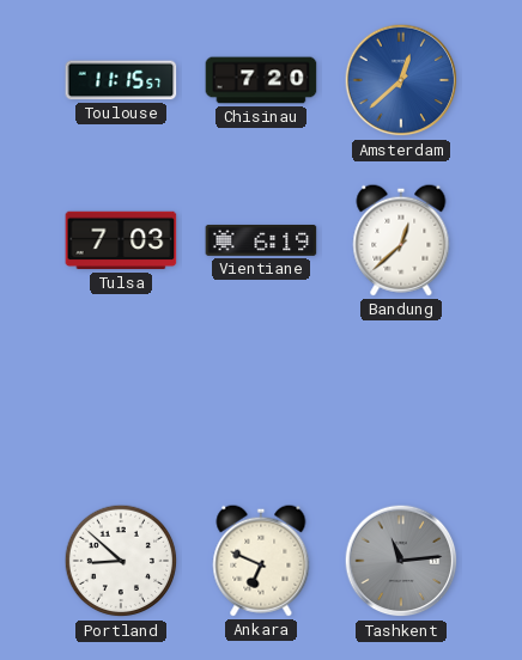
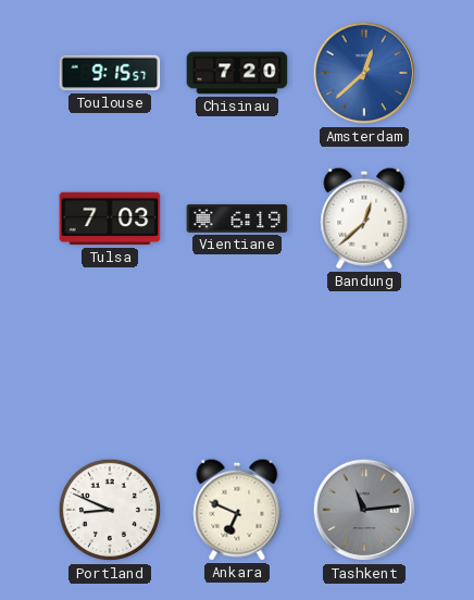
Toulouse: 11:15 -> 9:15
Portland: 8:52 -> 8:49
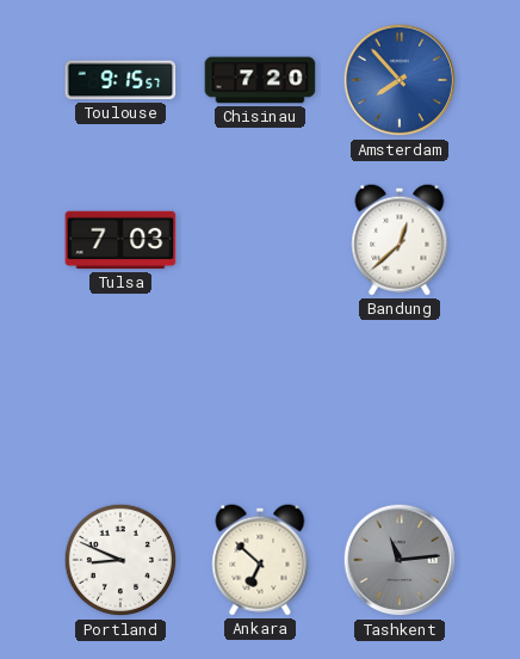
Amsterdam: 12:38 -> 7:53
Vientiane: 6:19 -> none
Ankara: 6:49 -> 6:52
